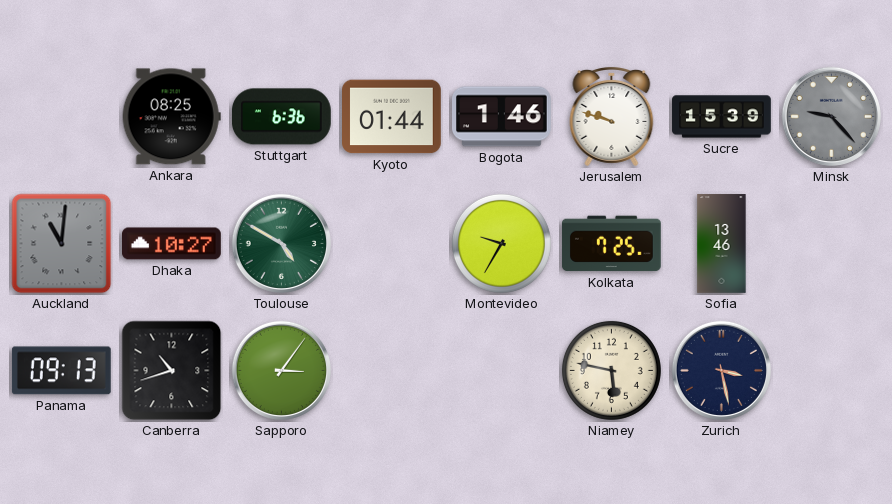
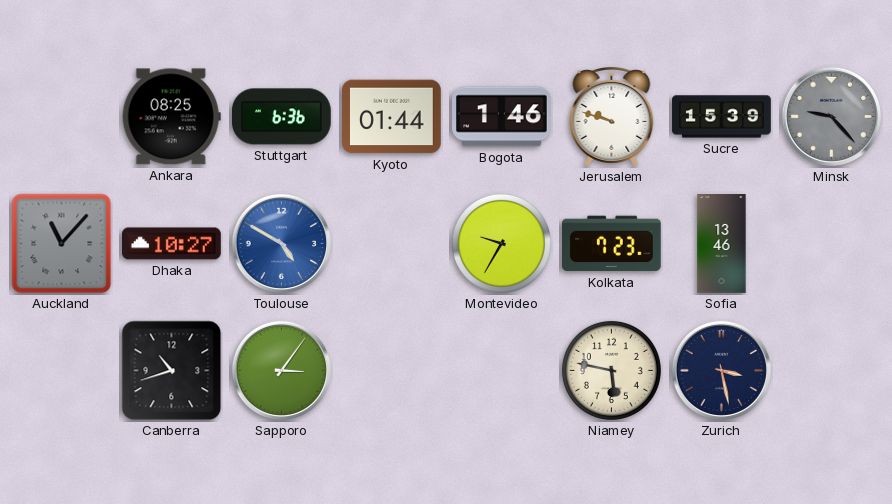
Auckland: 11:01 -> 11:07
Toulouse dial: green -> blue
Kolkata: 7:25 -> 7:23
Panama: 09:13 -> none
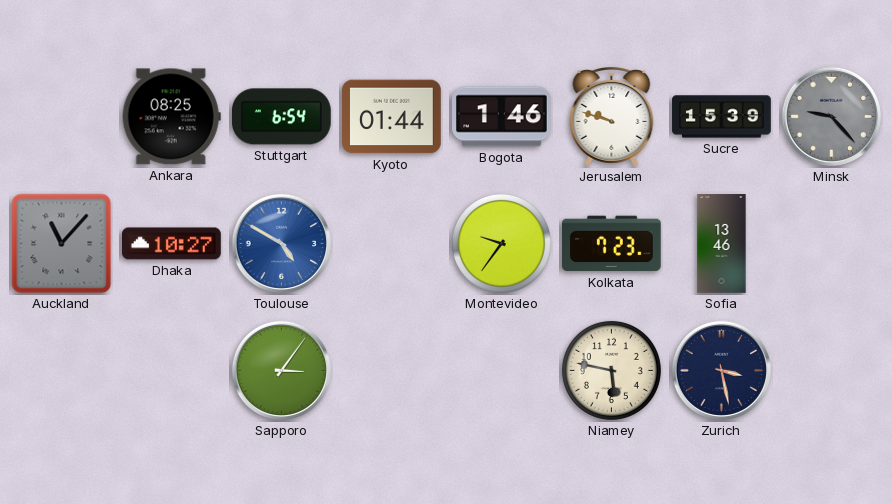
Stuttgart: 6:36 -> 6:54
Montevideo: 9:35 -> 9:36
Canberra: 10:42 -> none
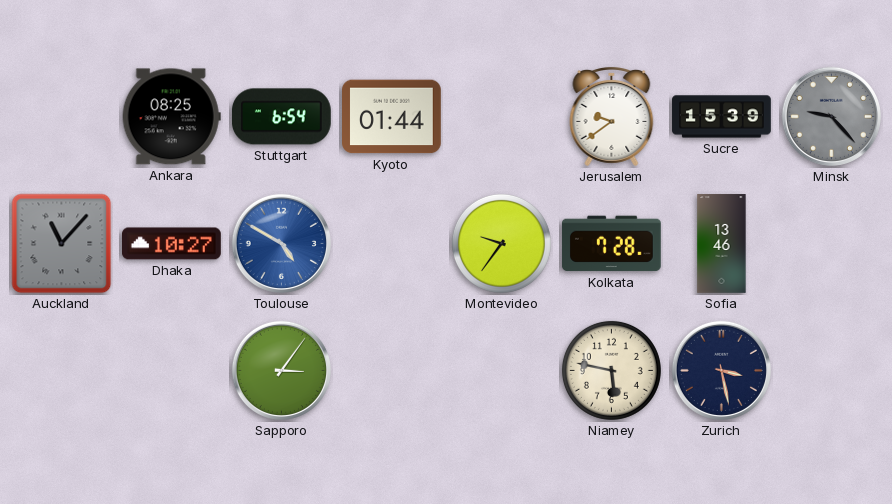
Bogota: 1:46 -> none
Jerusalem: 9:48 -> 9:39
Kolkata: 7:23 -> 7:28
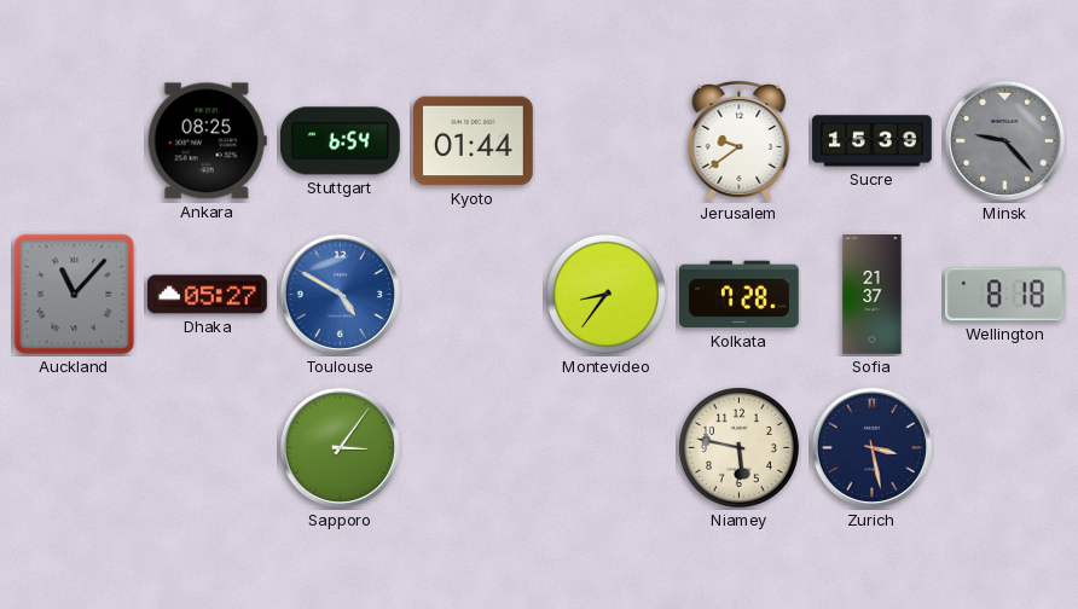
Dhaka: 10:27 -> 05:27
Montevideo: 9:36 -> 8:36
Sofia: 13:46 -> 21:37
Wellington: none -> 8:18
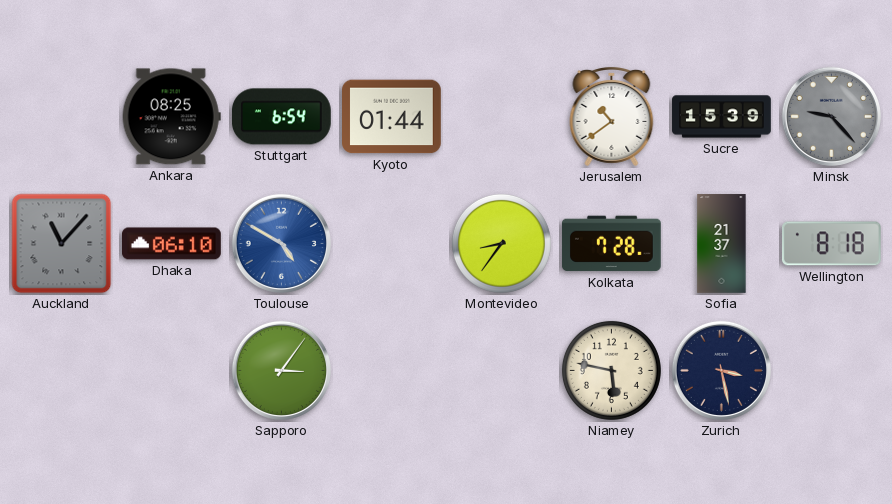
Jerusalem: 9:39 -> 10:39
Dhaka: 05:27 -> 06:10
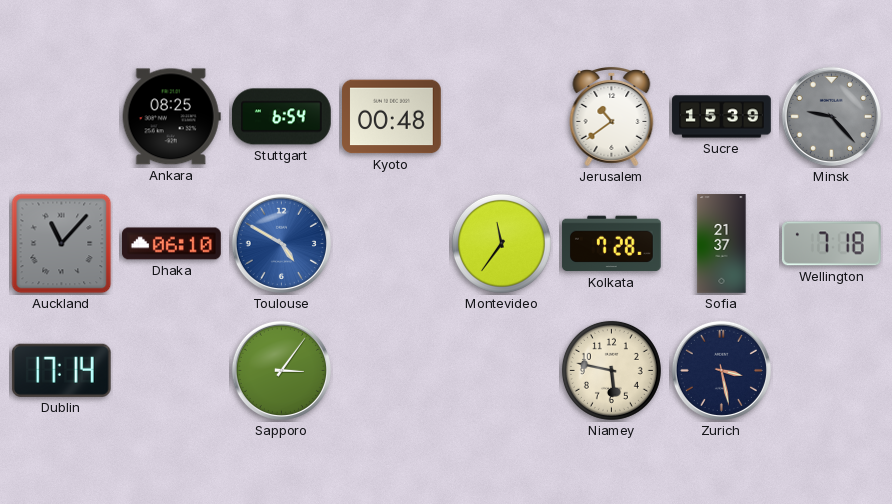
Kyoto: 01:44 -> 00:48
Montevideo: 8:36 -> 11:36
Wellington: 8:18 -> 7:18
Dublin: none -> 17:14
